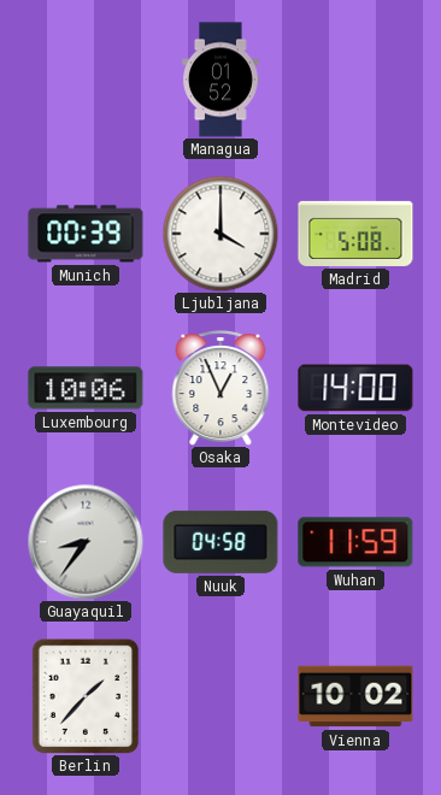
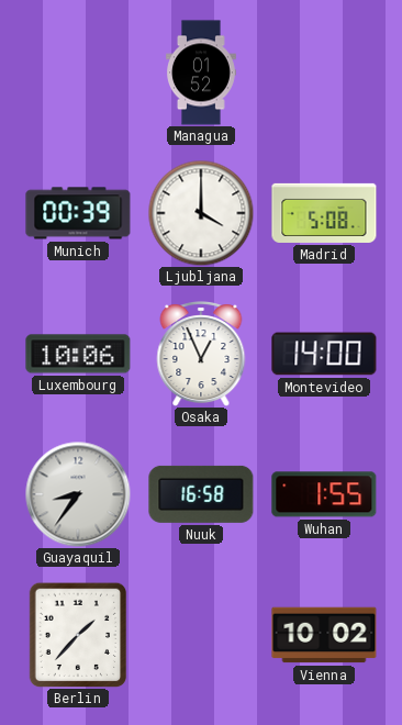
Nuuk: 04:58 -> 16:58
Wuhan: 11:59 -> 1:55
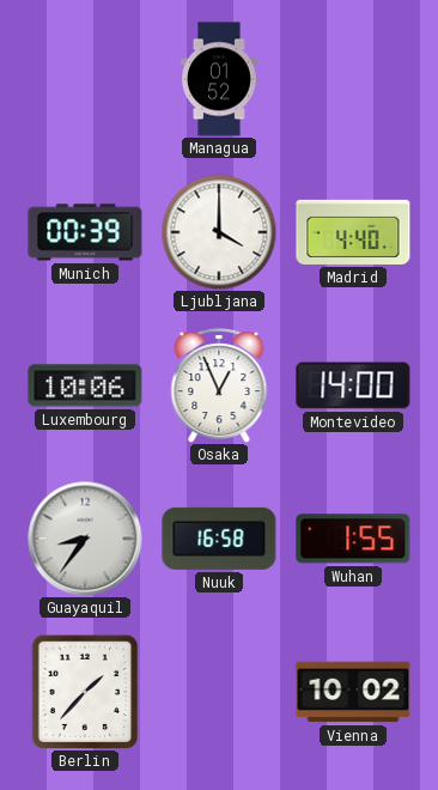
Madrid: 5:08 -> 4:40
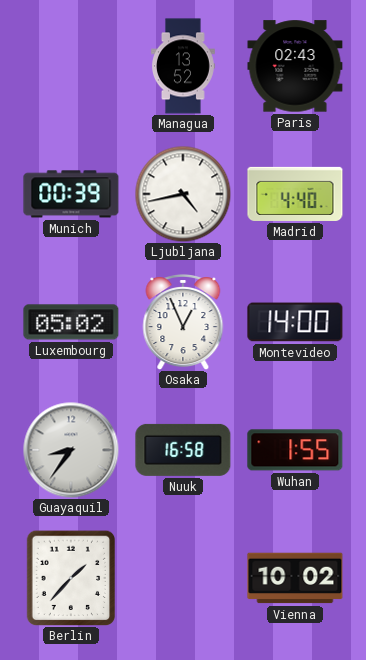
Managua: 01:52 -> 13:52
Paris: none -> 02:43
Ljubljana: 4:00 -> 4:43
Luxembourg: 10:06 -> 05:02
